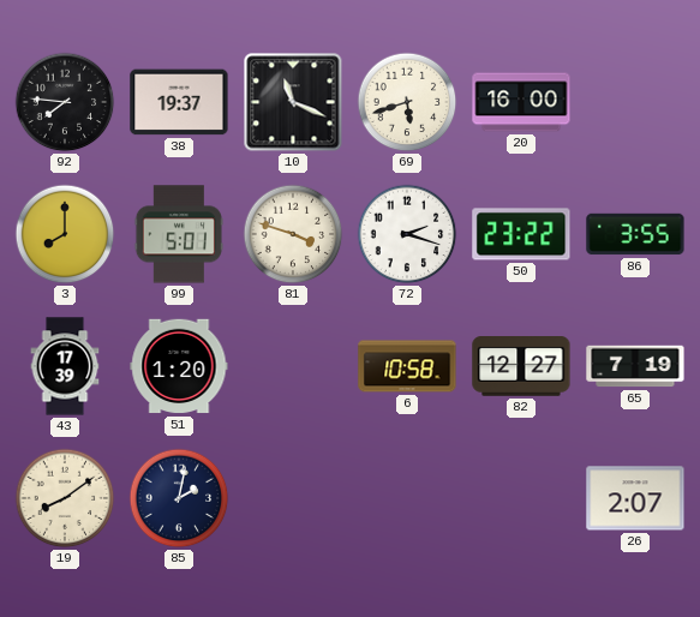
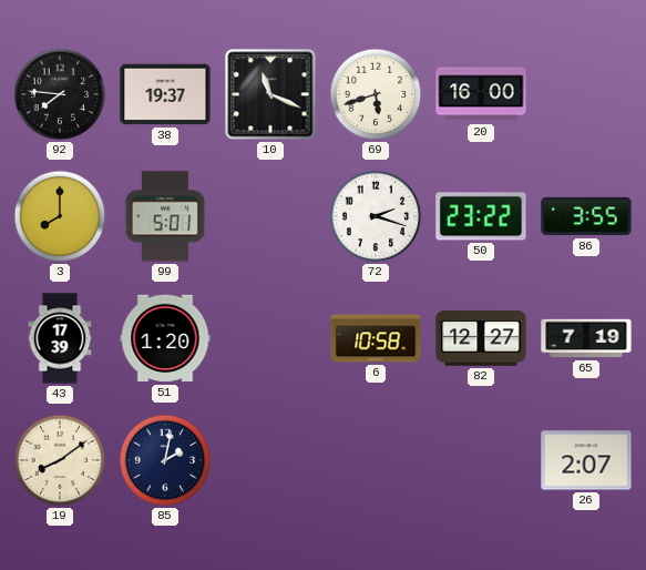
81: 3:48 -> none
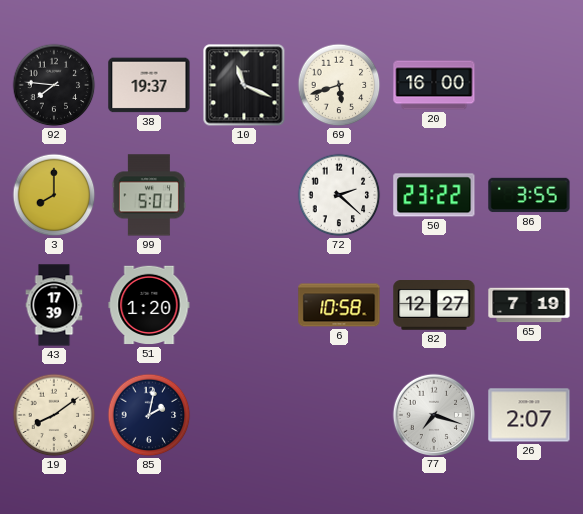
72: 2:18 -> 2:22
77: none -> 7:18
